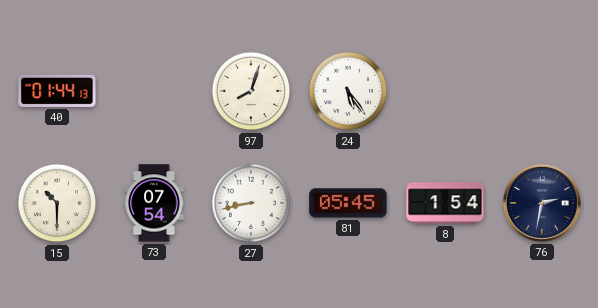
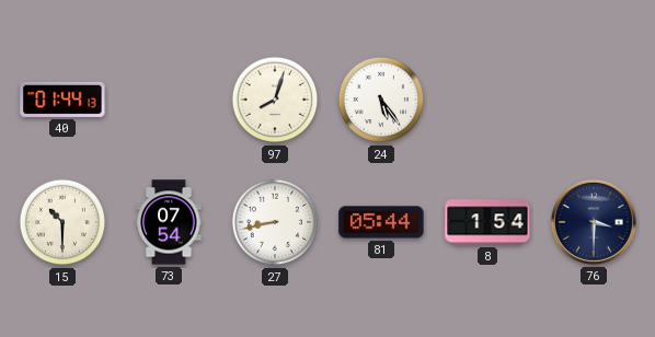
81: 05:45 -> 05:44
76: 2:32 -> 3:30
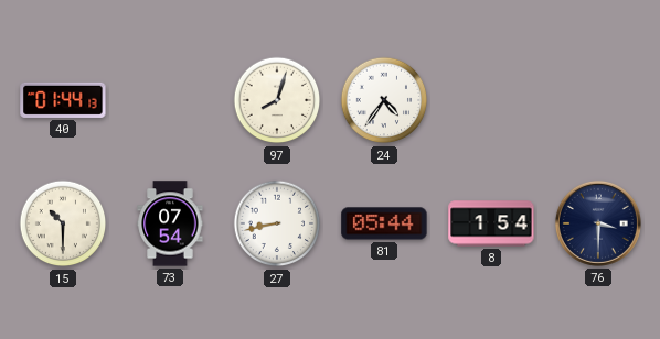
24: 5:24 -> 4:36
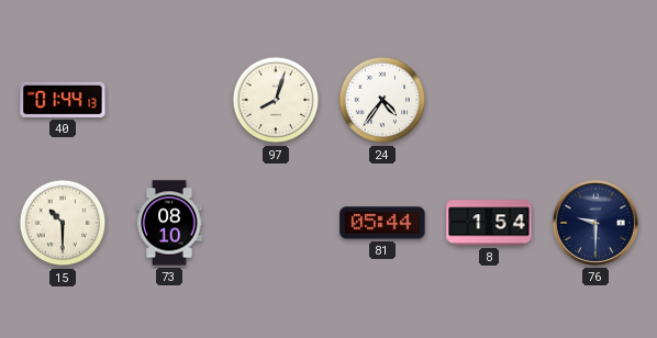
73: 07:54 -> 08:10
27: 8:43 -> none
76: 3:30 -> 9:30
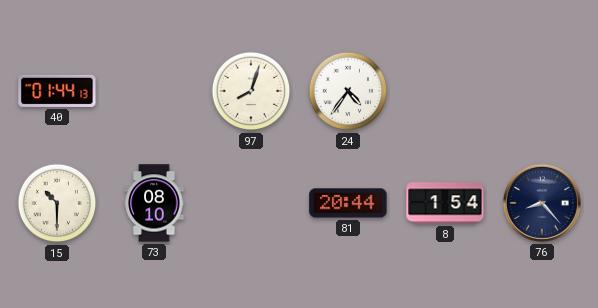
81: 05:44 -> 20:44
76: 9:30 -> 8:23
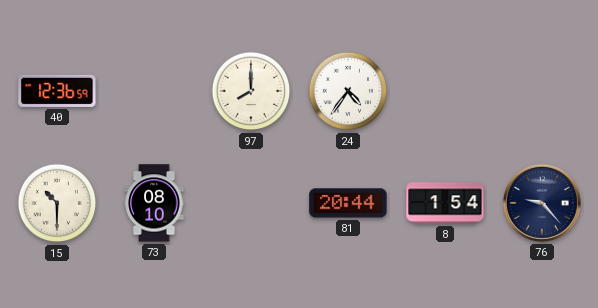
40: 01:44 -> 12:36
97: 8:03 -> 8:00
76: 8:23 -> 9:23
